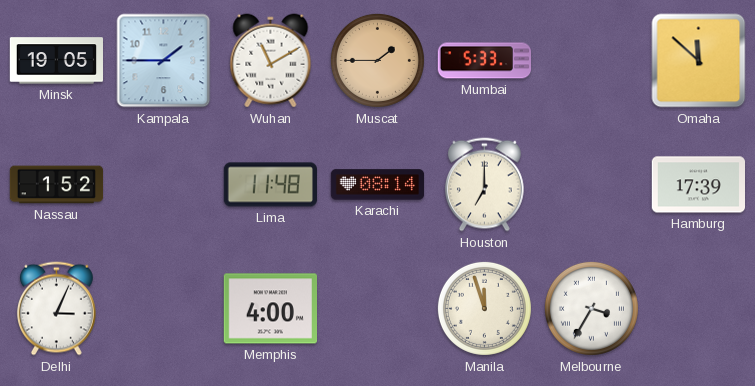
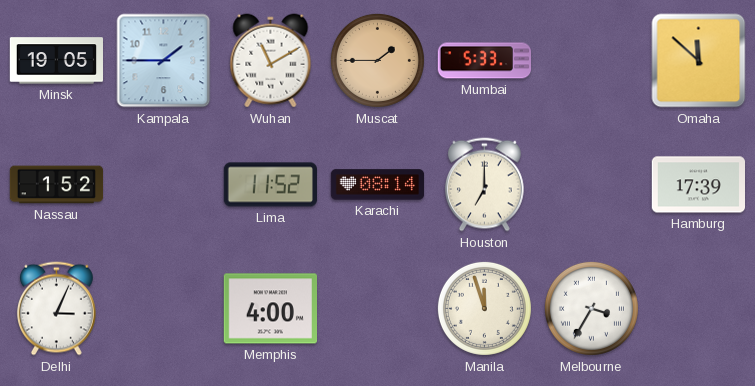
Lima: 11:48 -> 11:52
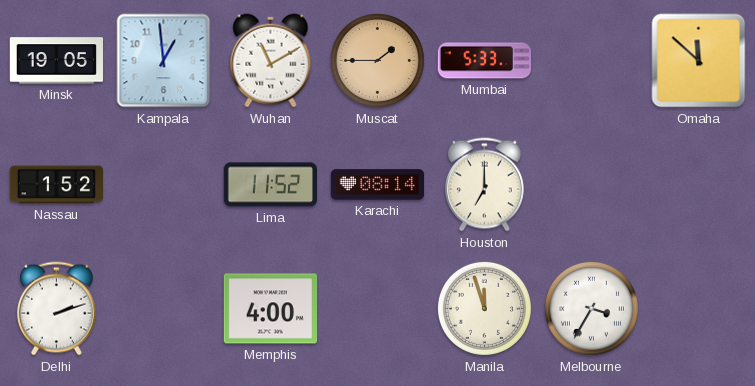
Kampala: 1:45 -> 12:59
Hamburg: 17:39 -> none
Delhi: 3:04 -> 2:12
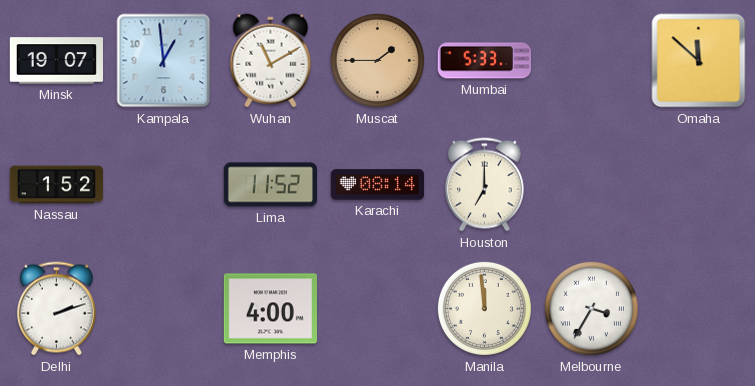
Minsk: 19:05 -> 19:07
Manila: 11:57 -> 11:59
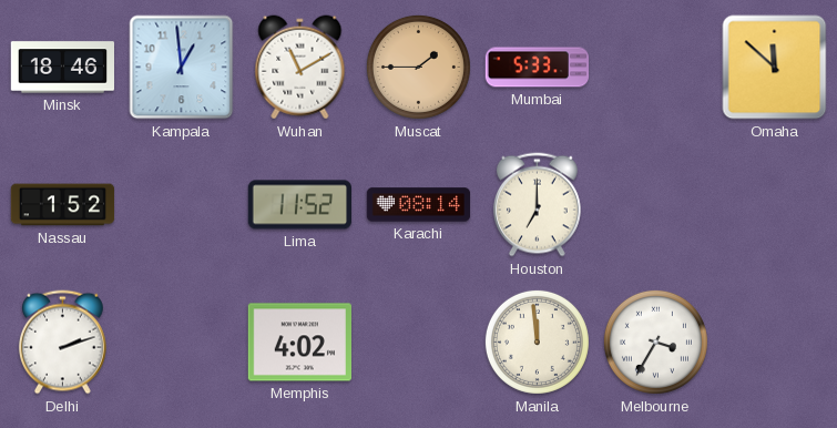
Minsk: 19:07 -> 18:46
Memphis: 4:00 -> 4:02
